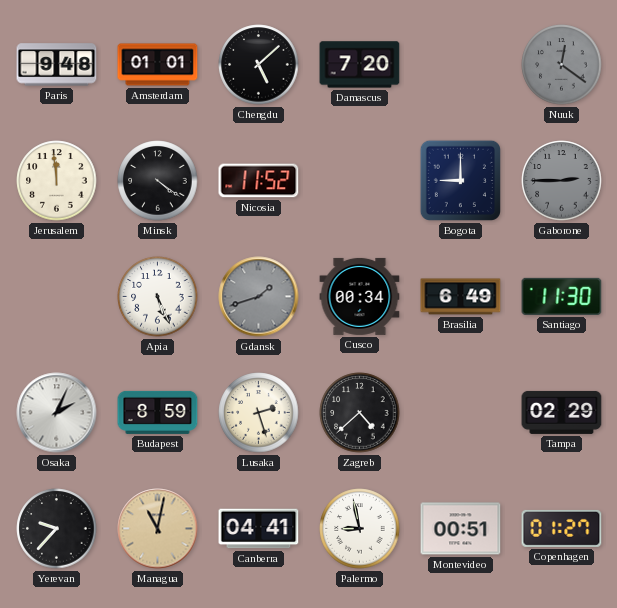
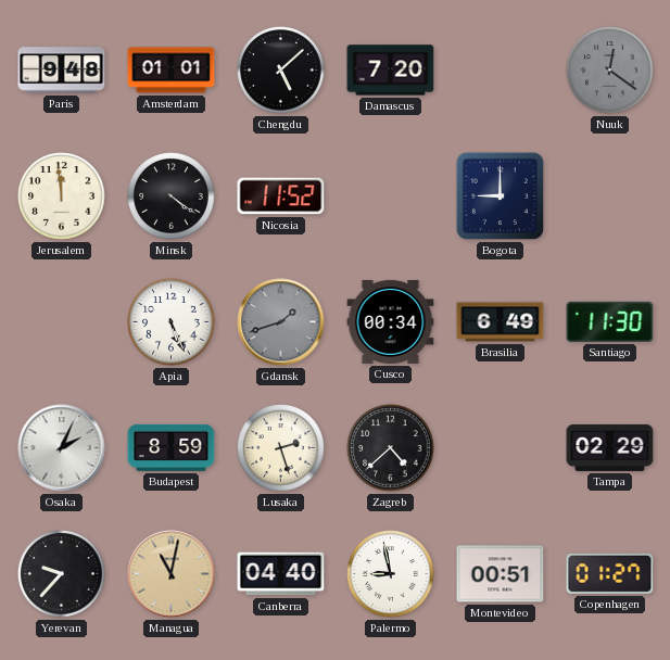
Gaborone: 2:45 -> none
Canberra: 04:41 -> 04:40
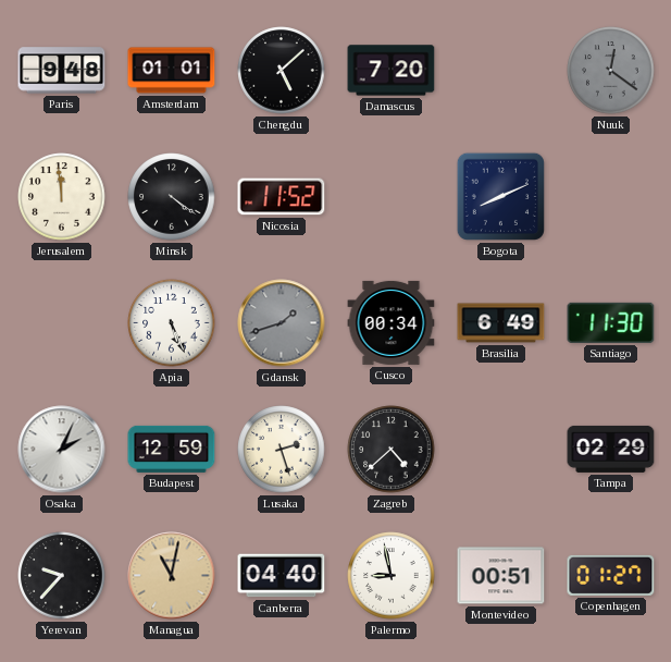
Bogota: 9:00 -> 8:11
Budapest: 8:59 -> 12:59
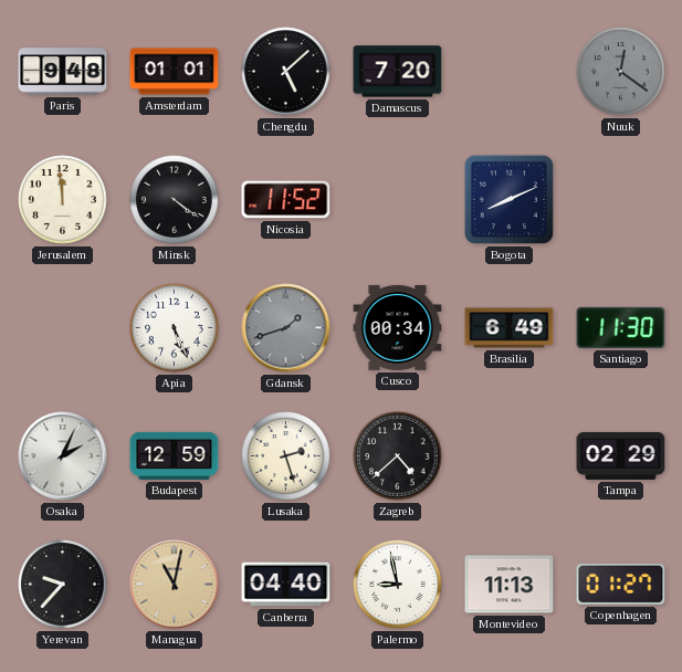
Montevideo: 00:51 -> 11:13
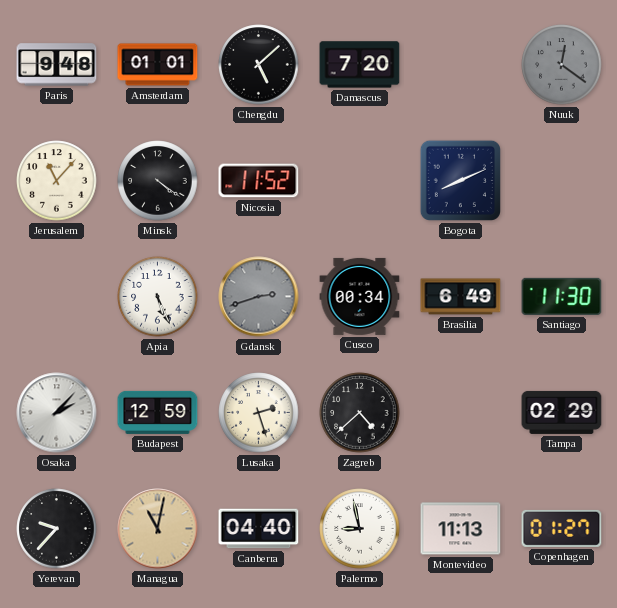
Jerusalem: 11:59 -> 11:07
Gdansk: 1:42 -> 2:42
Osaka: 2:04 -> 2:07
